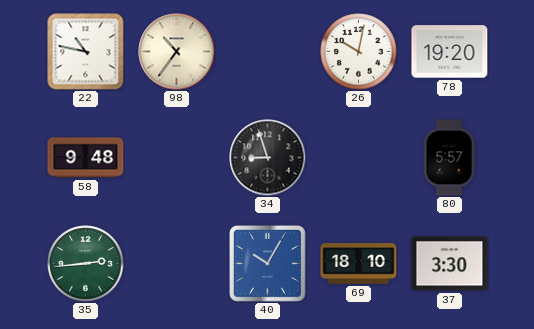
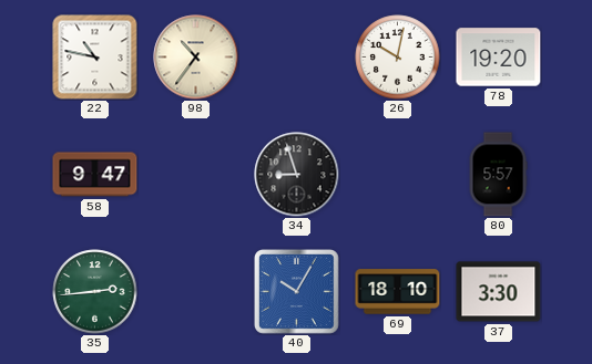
58: 9:48 -> 9:47
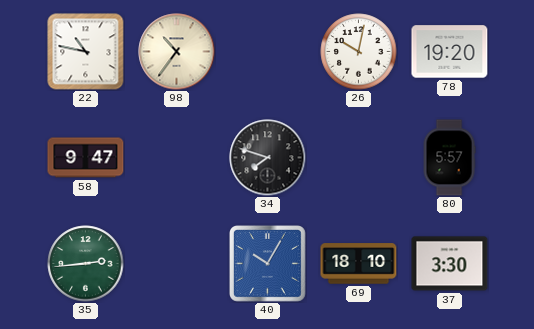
34: 8:57 -> 7:48
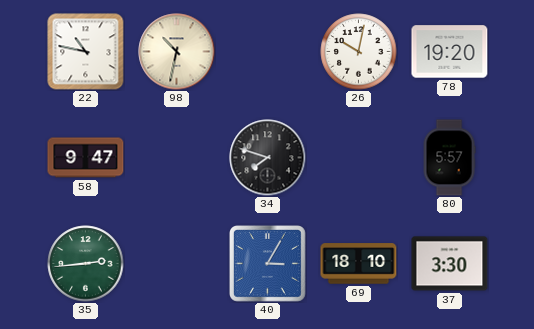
98: 10:36 -> 10:32
40: 10:05 -> 3:05
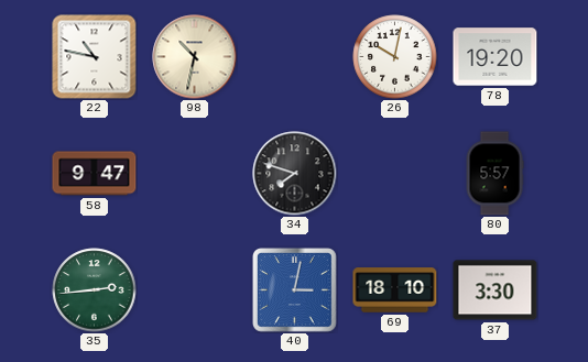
40: 3:05 -> 3:02
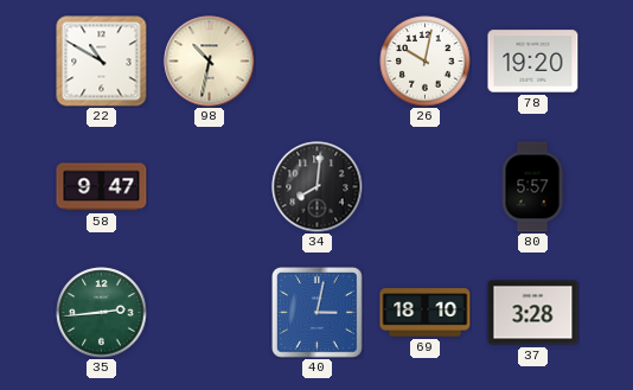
22: 10:47 -> 10:50
34: 7:48 -> 8:01
37: 3:30 -> 3:28
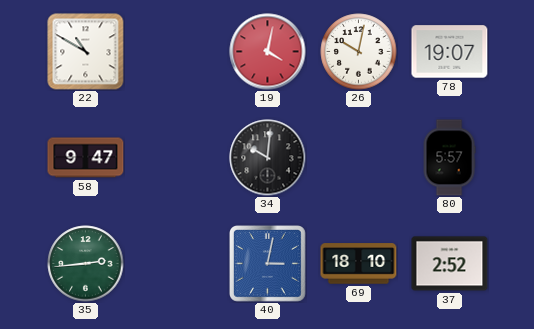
98: 10:32 -> none
19: none -> 4:02
78: 19:20 -> 19:07
34: 8:01 -> 10:01
37: 3:28 -> 2:52
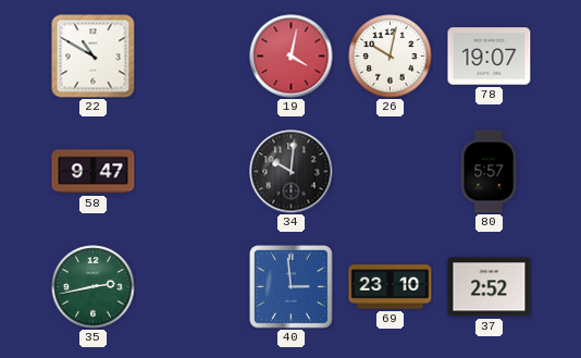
35: 2:44 -> 2:43
40: 3:02 -> 2:59
69: 18:10 -> 23:10
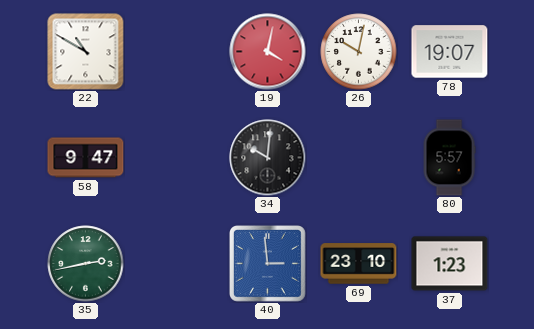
37: 2:52 -> 1:23
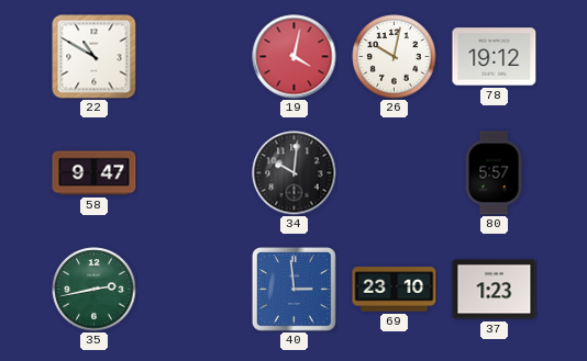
78: 19:07 -> 19:12
